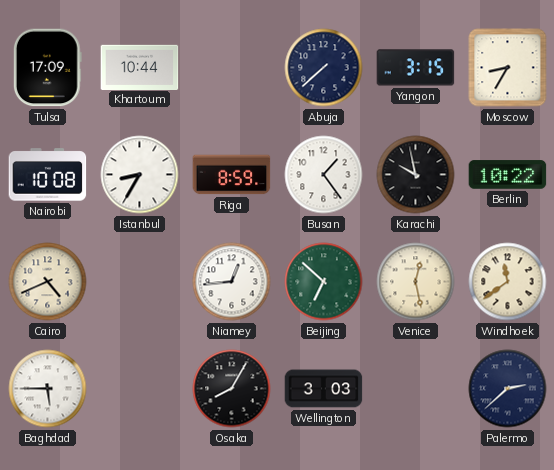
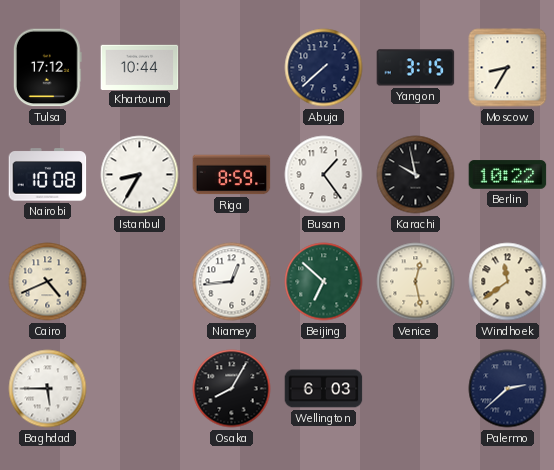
Tulsa: 17:09 -> 17:12
Wellington: 3:03 -> 6:03
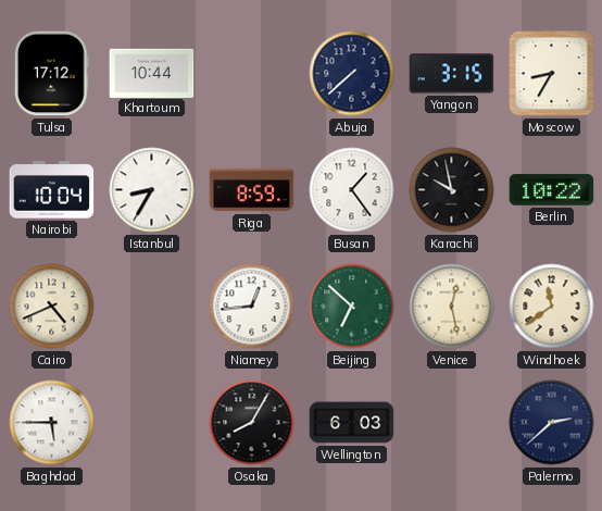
Nairobi: 10:08 -> 10:04
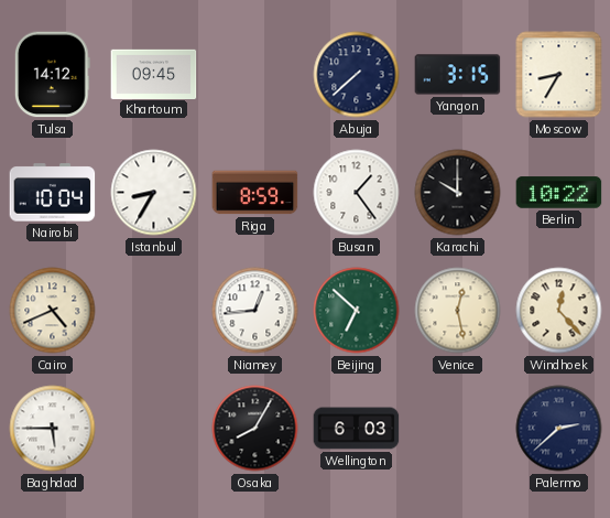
Tulsa: 17:12 -> 14:12
Khartoum: 10:44 -> 09:45
Karachi: 9:58 -> 10:00
Windhoek: 11:39 -> 12:23
